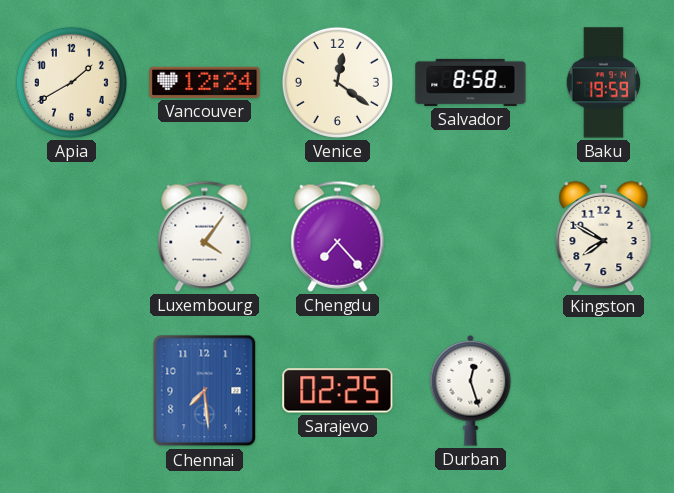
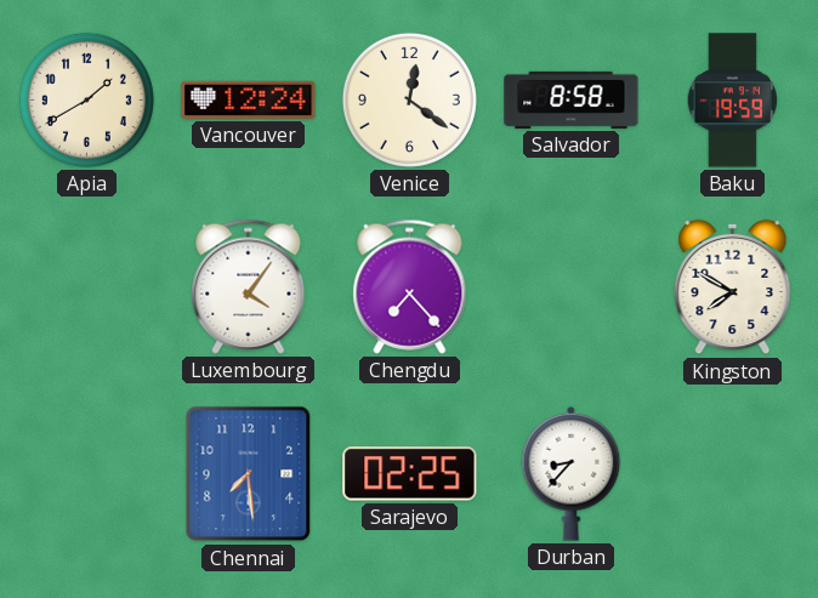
Durban: 12:27 -> 8:37
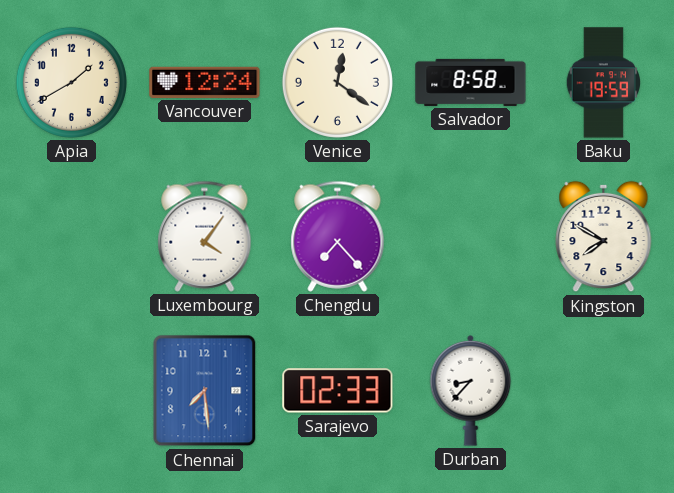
Sarajevo: 02:25 -> 02:33
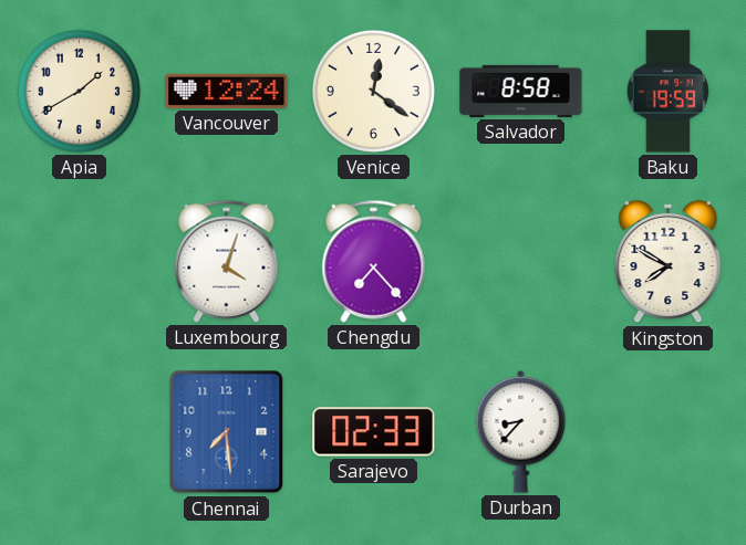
Luxembourg: 4:06 -> 4:03
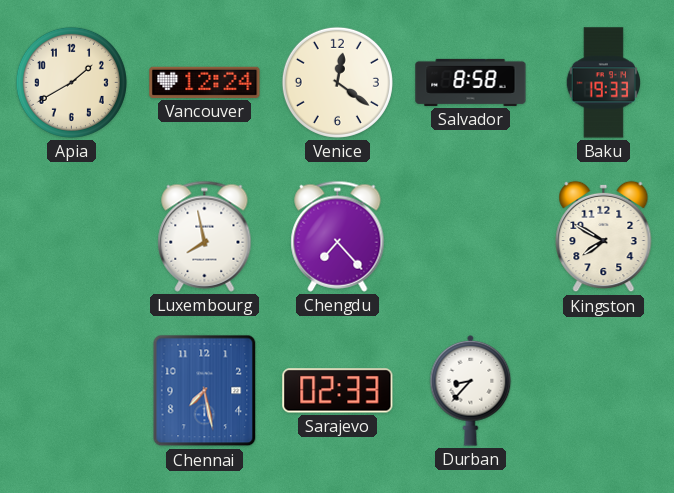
Baku: 19:59 -> 19:33
Luxembourg: 4:03 -> 7:58
Chennai: 7:29 -> 7:28
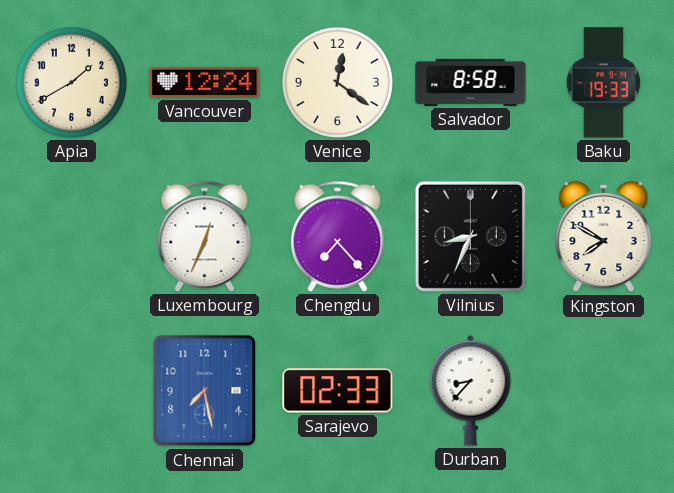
Luxembourg: 7:58 -> 12:34
Vilnius: none -> 8:34
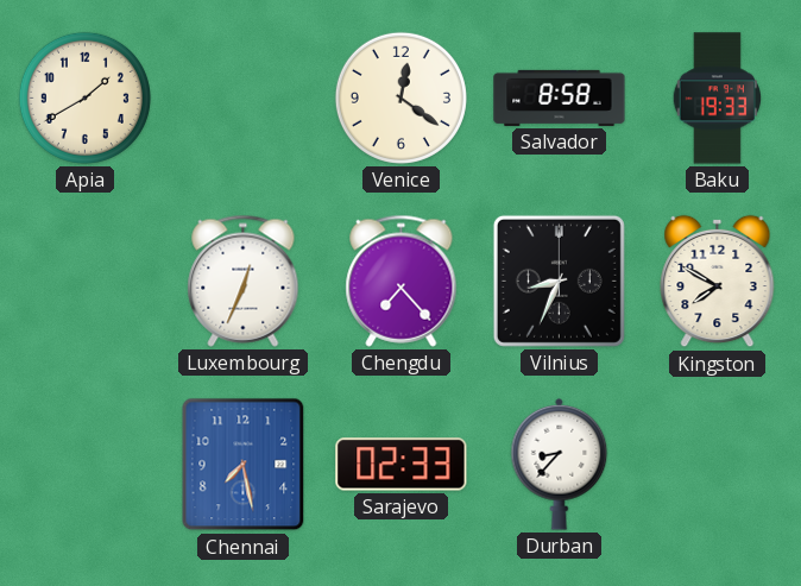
Vancouver: 12:24 -> none
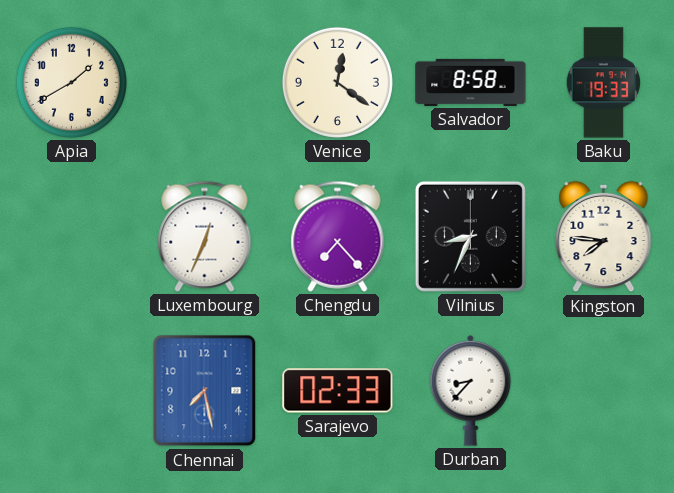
Kingston: 7:50 -> 7:46
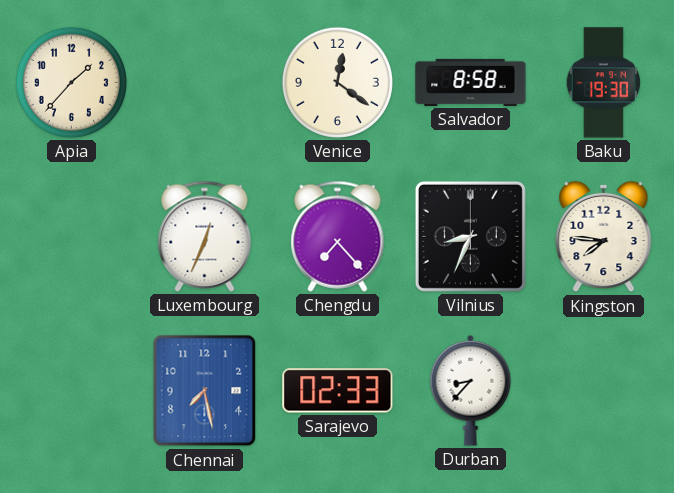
Apia: 1:40 -> 1:37
Baku: 19:33 -> 19:30
